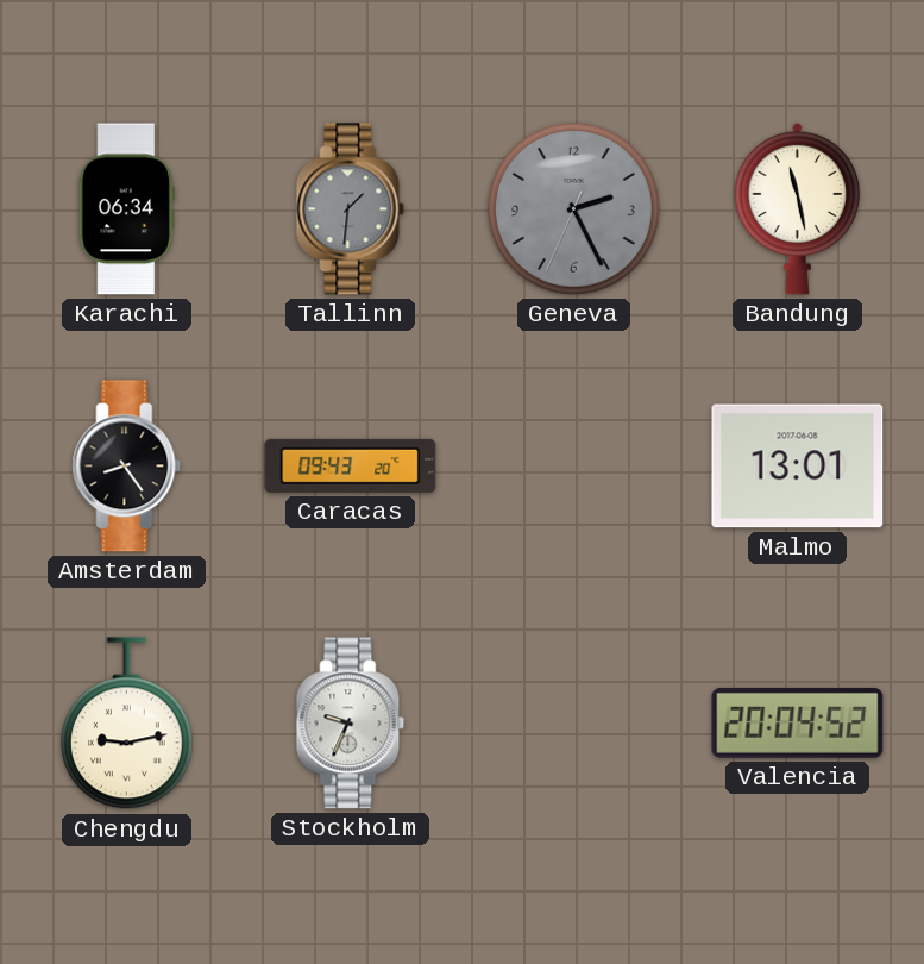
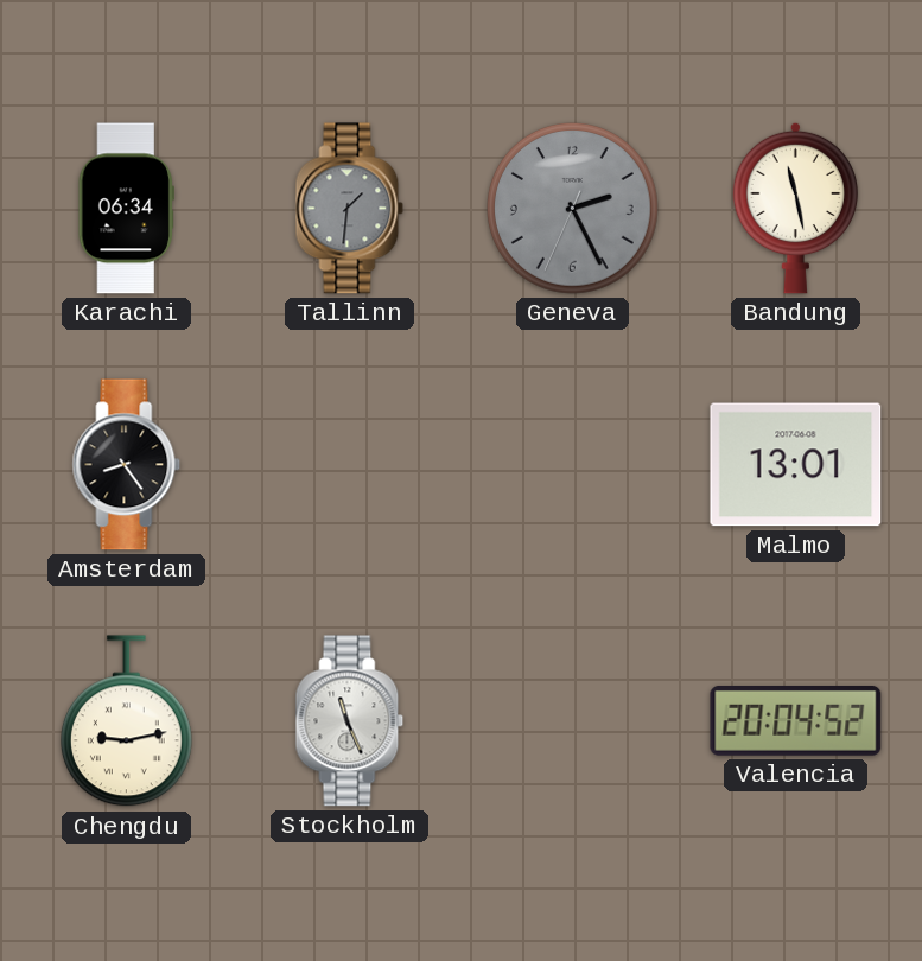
Caracas: 09:43 -> none
Stockholm: 9:34 -> 11:26
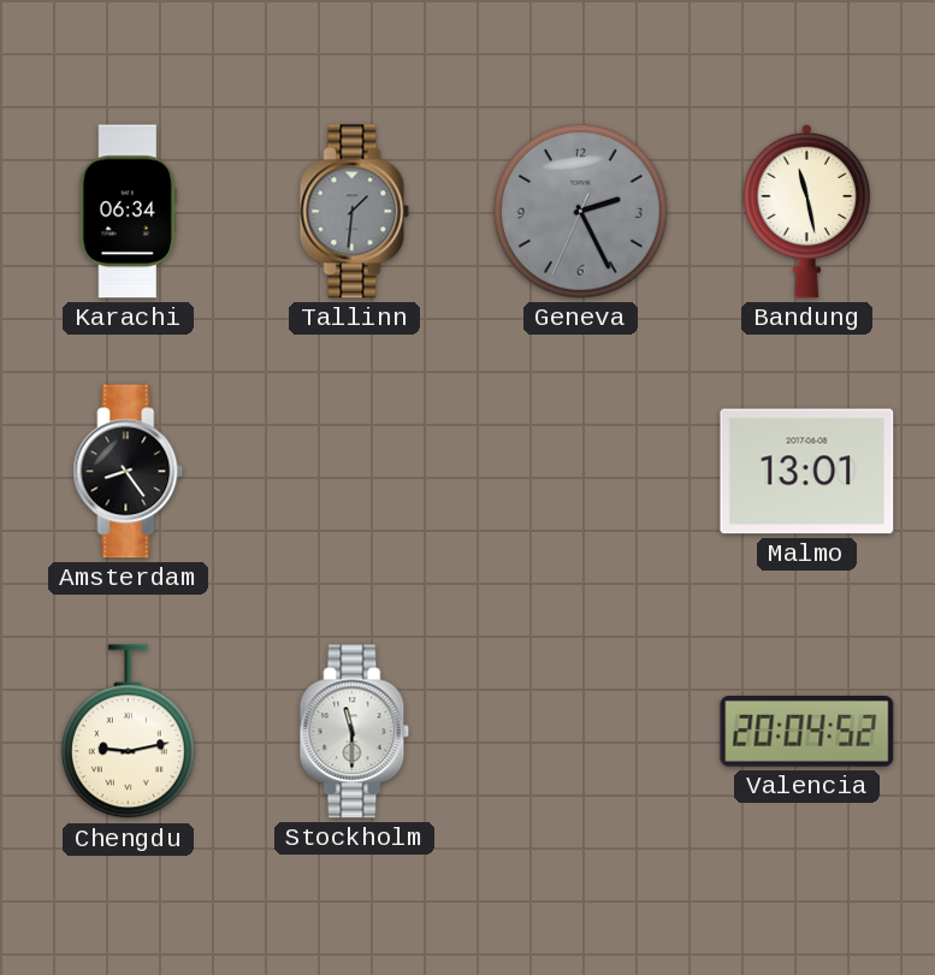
Stockholm: 11:26 -> 11:30
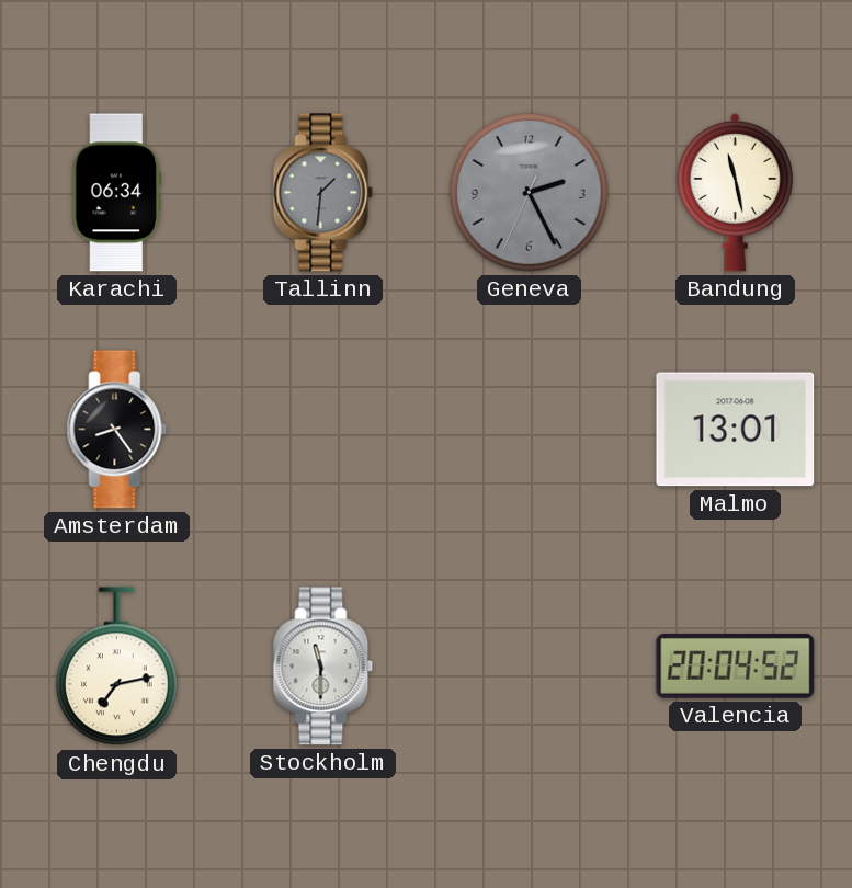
Chengdu: 9:13 -> 7:13
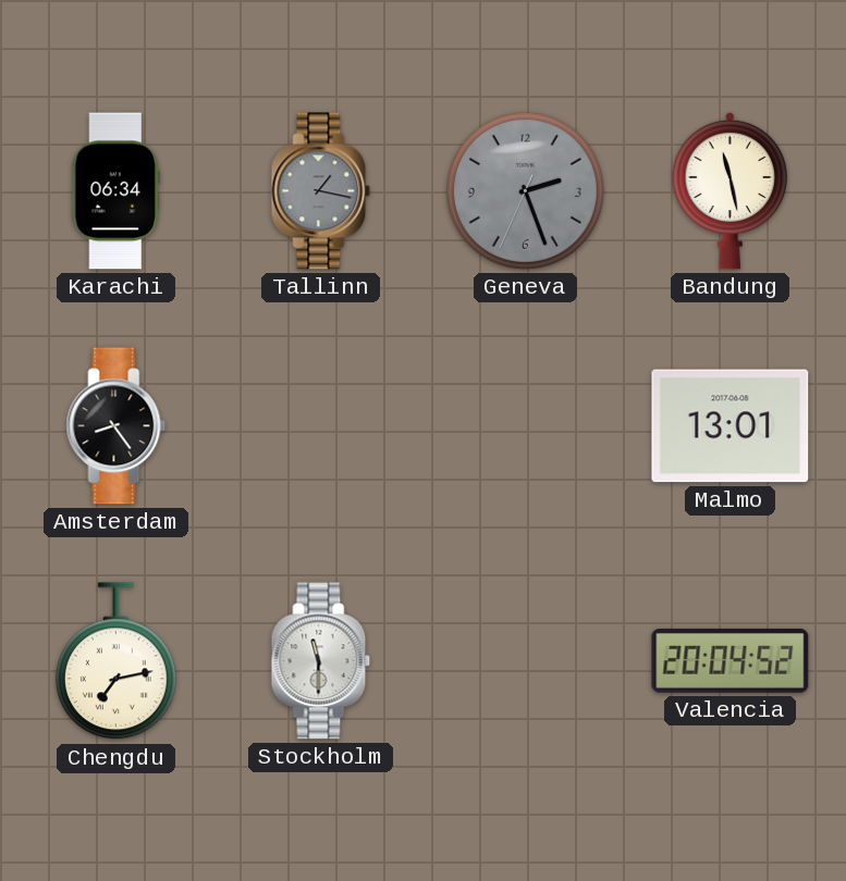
Tallinn: 1:31 -> 1:17
Geneva: 2:25 -> 2:26
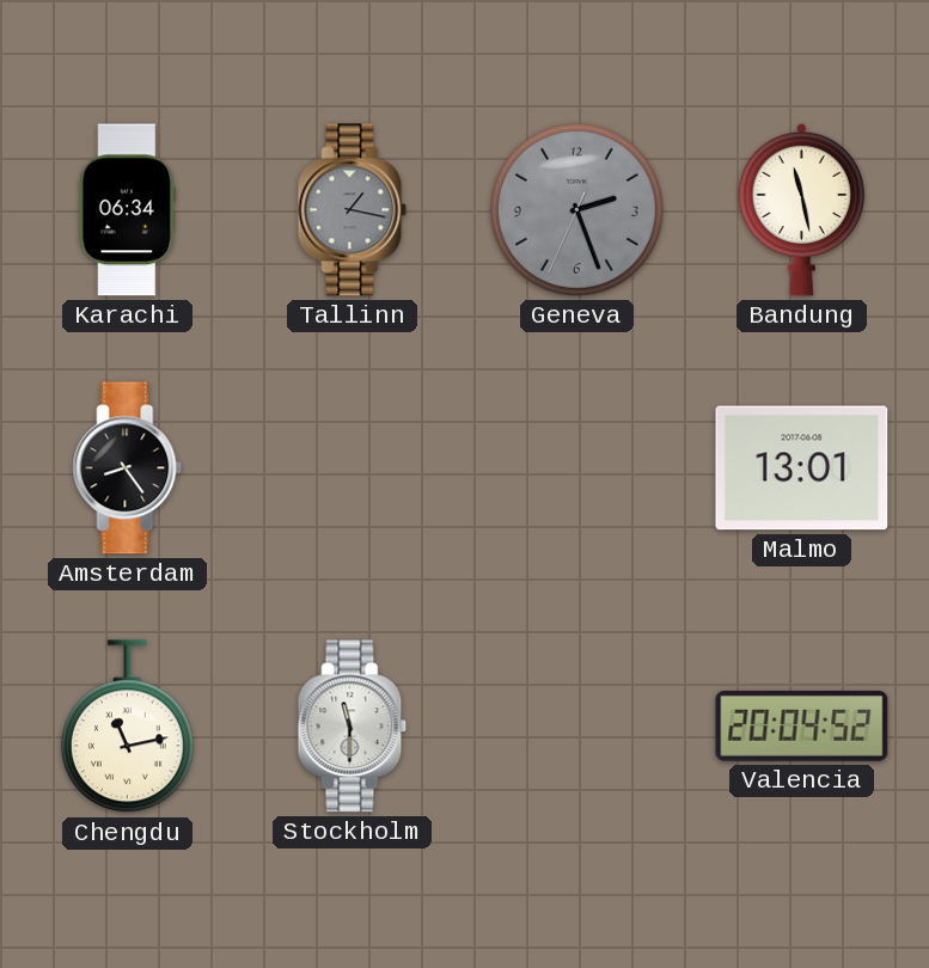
Chengdu: 7:13 -> 11:13
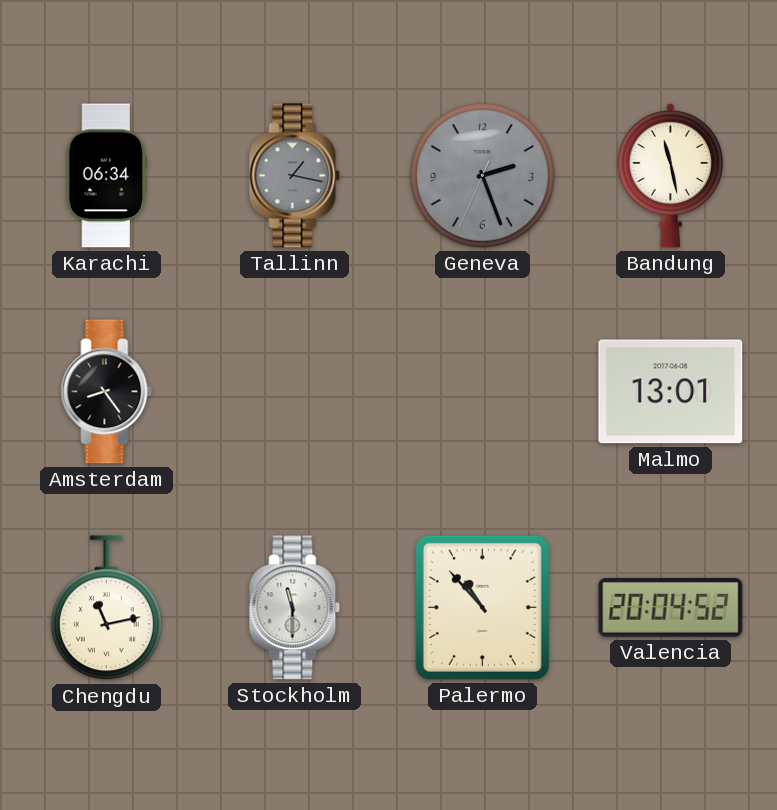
Palermo: none -> 10:53
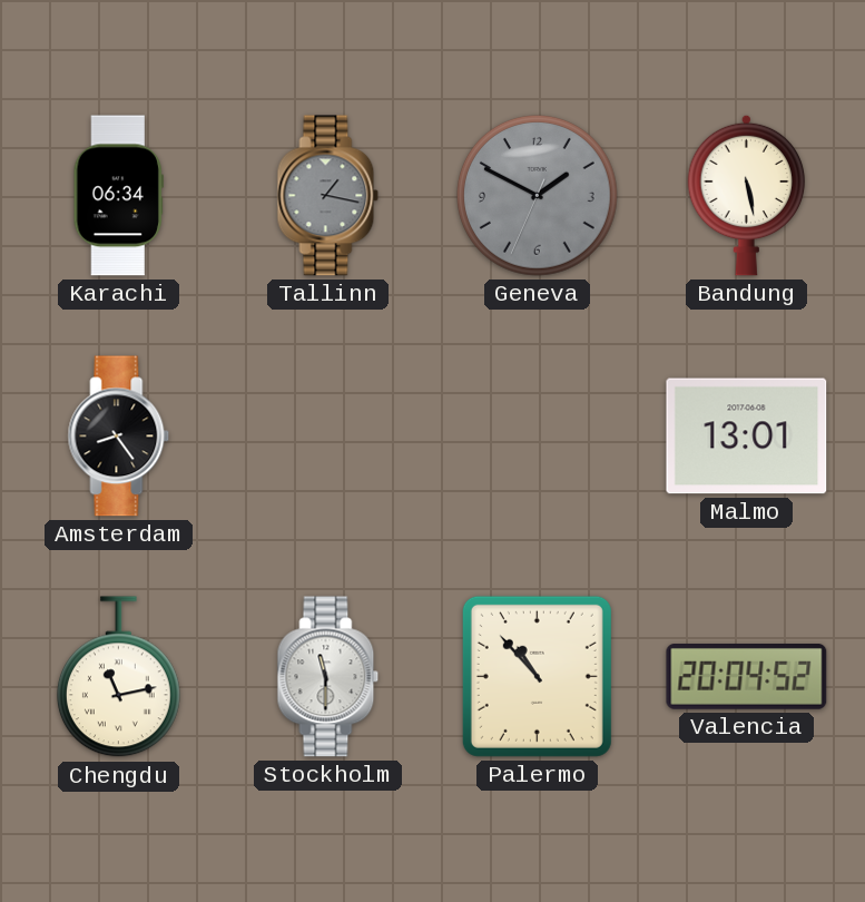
Geneva: 2:26 -> 1:49
Bandung: 11:28 -> 5:28
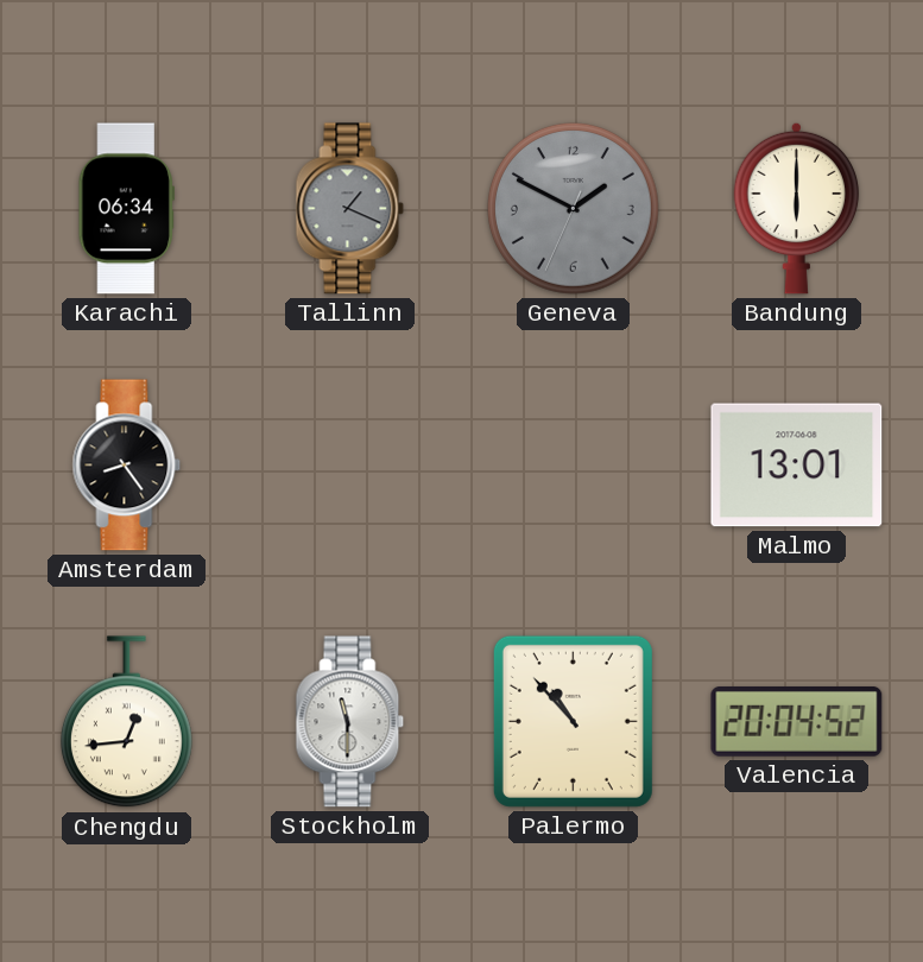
Tallinn: 1:17 -> 1:19
Bandung: 5:28 -> 6:00
Chengdu: 11:13 -> 12:44
